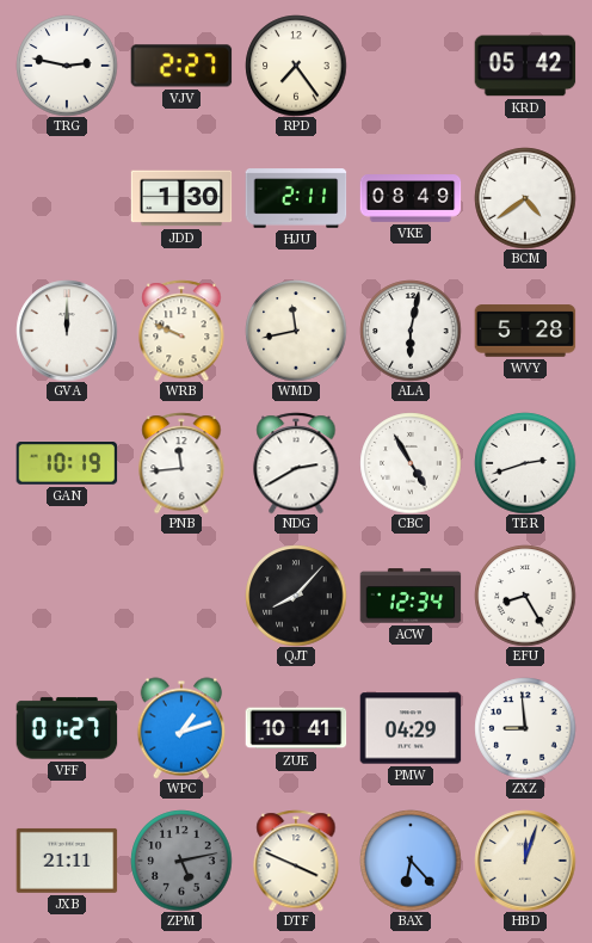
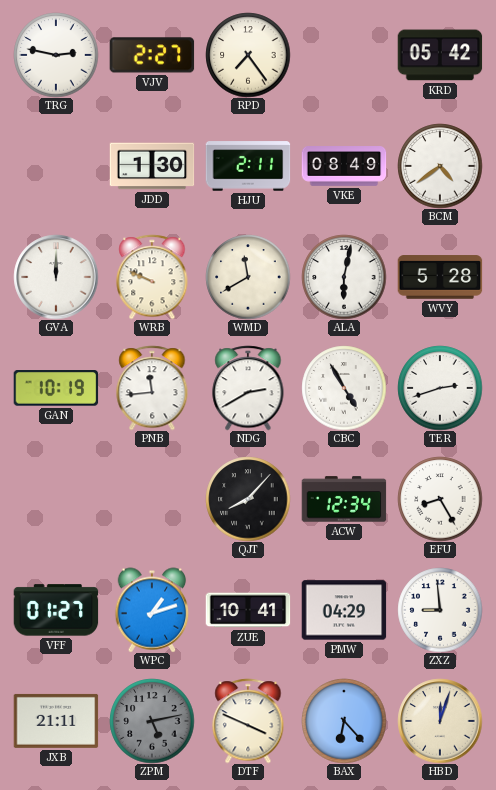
WMD: 11:43 -> 11:40
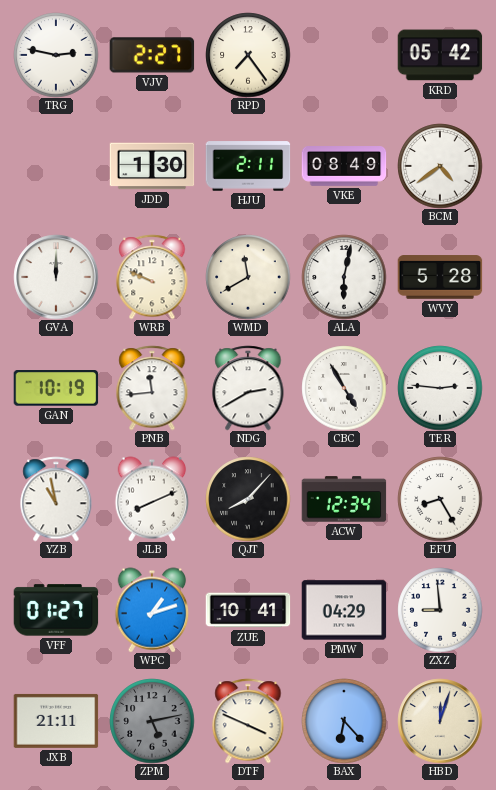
TER: 2:42 -> 2:46
YZB: none -> 10:58
JLB: none -> 8:11
